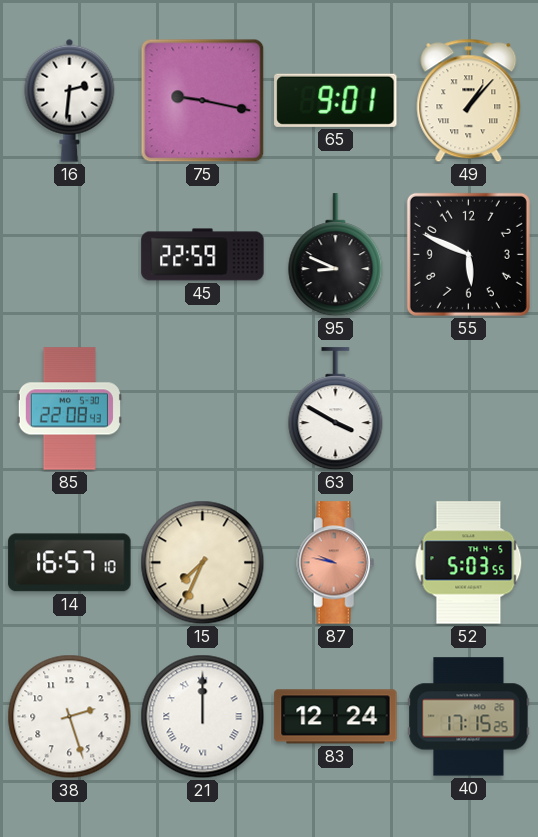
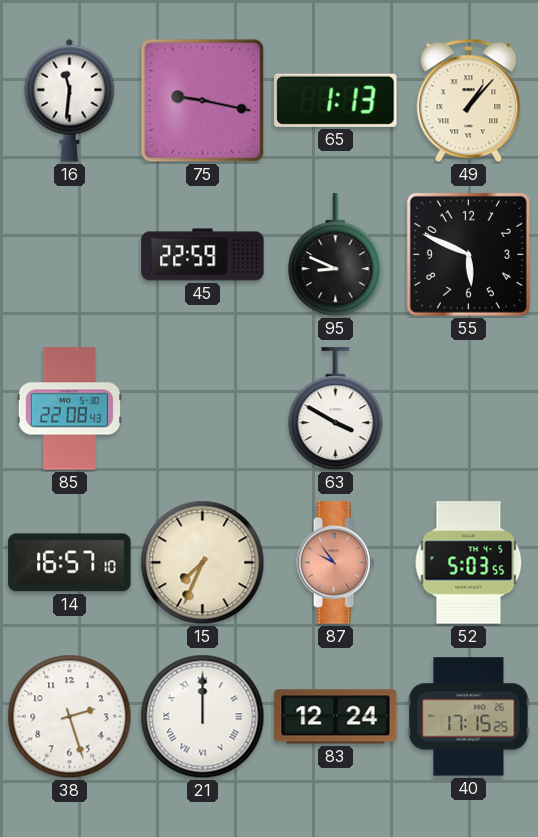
16: 2:31 -> 11:31
65: 9:01 -> 1:13
87: 9:47 -> 9:54
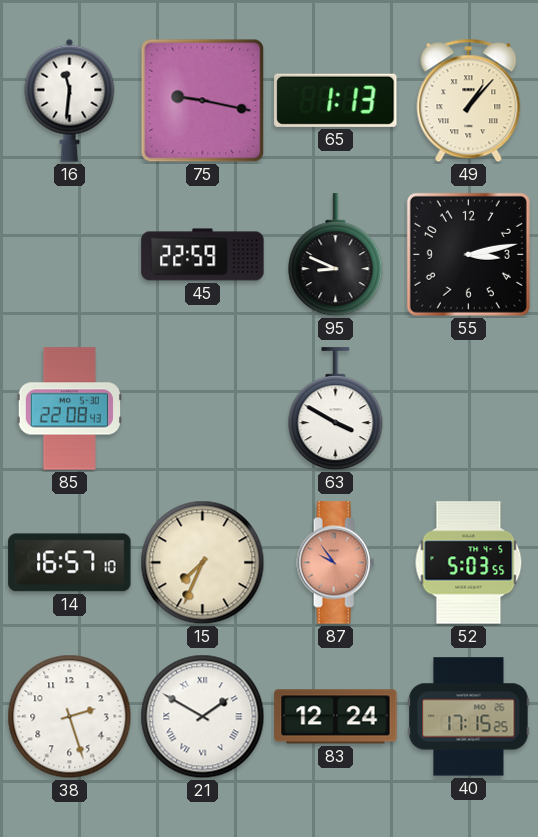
55: 5:49 -> 3:13
21: 12:00 -> 1:50
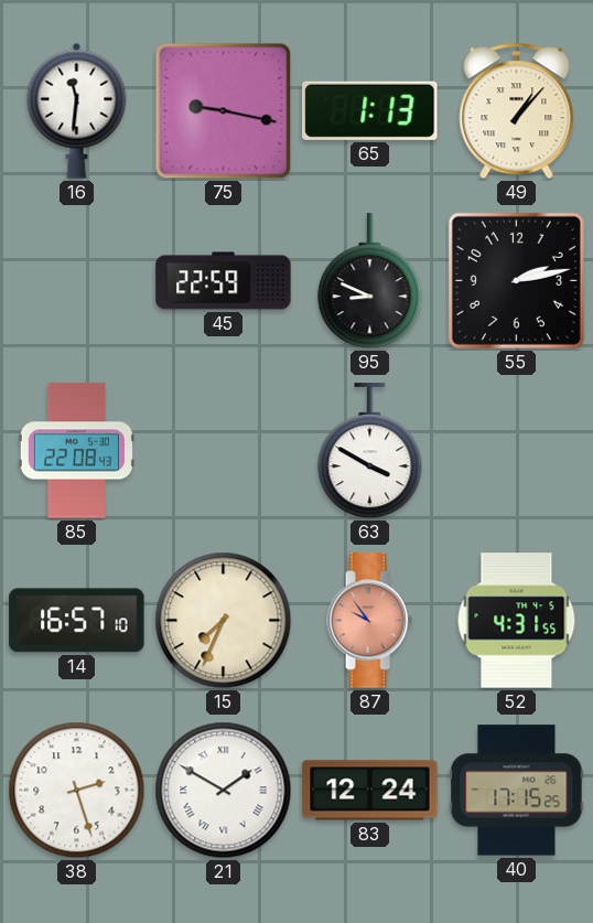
55: 3:13 -> 2:13
52: 5:03 -> 4:31
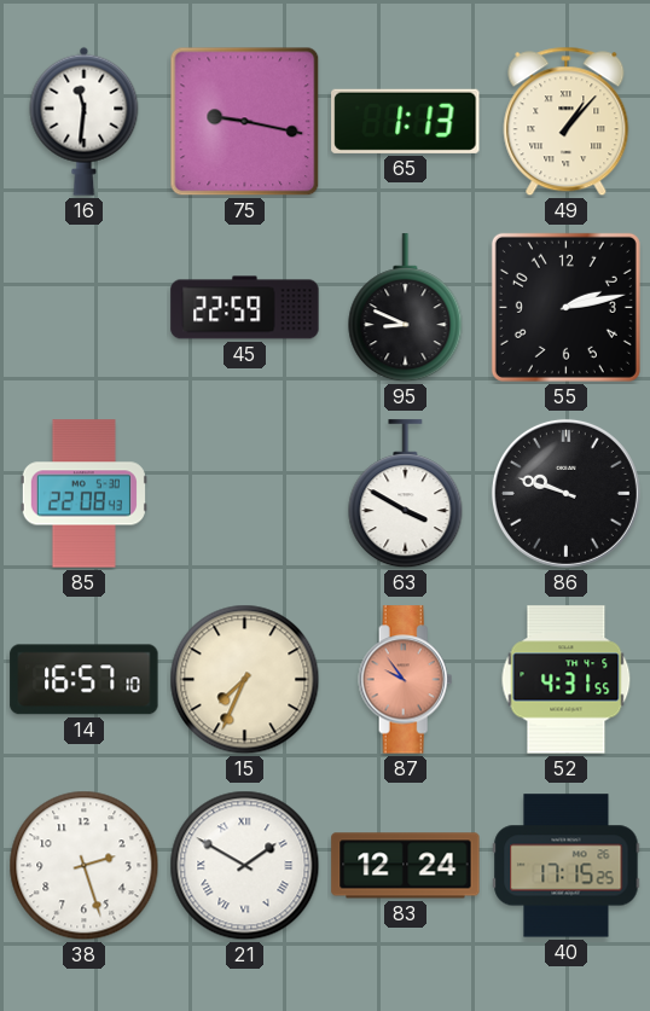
86: none -> 9:48
